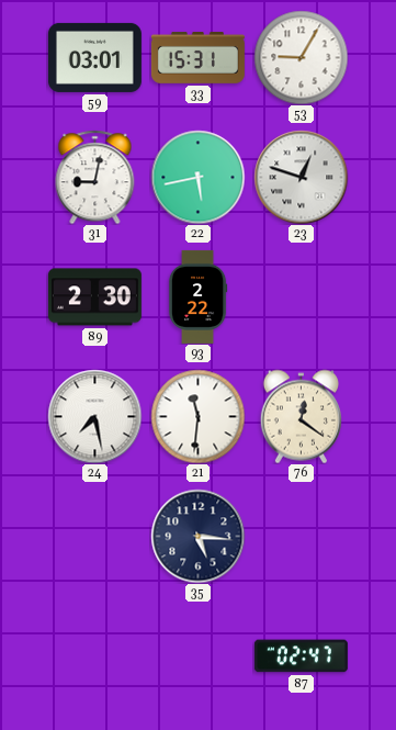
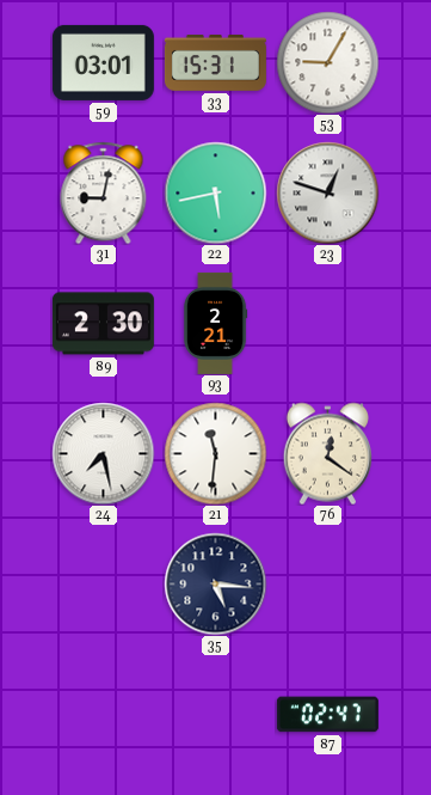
93: 2:22 -> 2:21
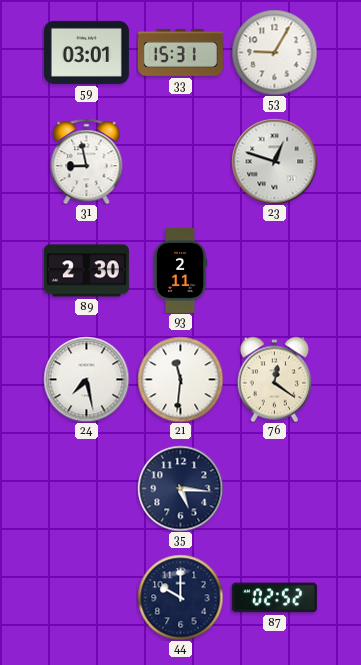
31: 9:02 -> 8:58
22: 5:43 -> none
93: 2:21 -> 2:11
44: none -> 10:00
87: 02:47 -> 02:52
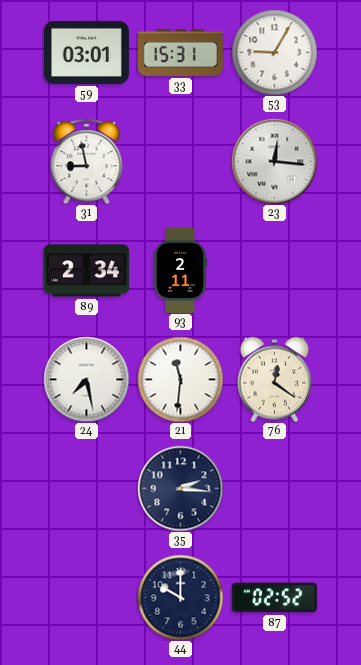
23: 12:48 -> 12:16
89: 2:30 -> 2:34
35: 5:16 -> 2:16
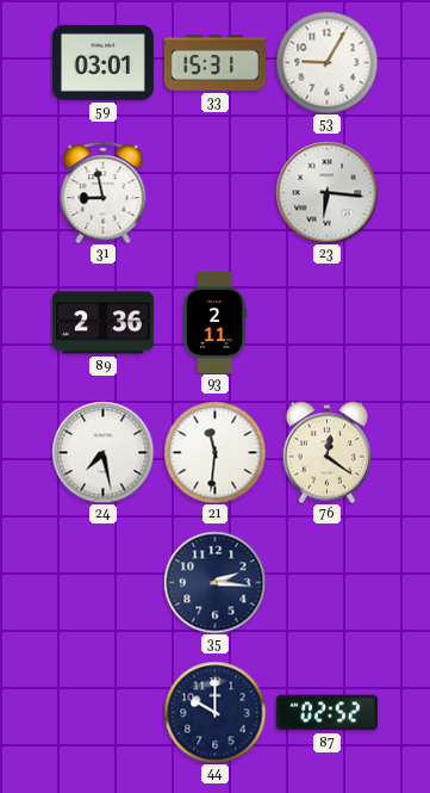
23: 12:16 -> 6:16
89: 2:34 -> 2:36
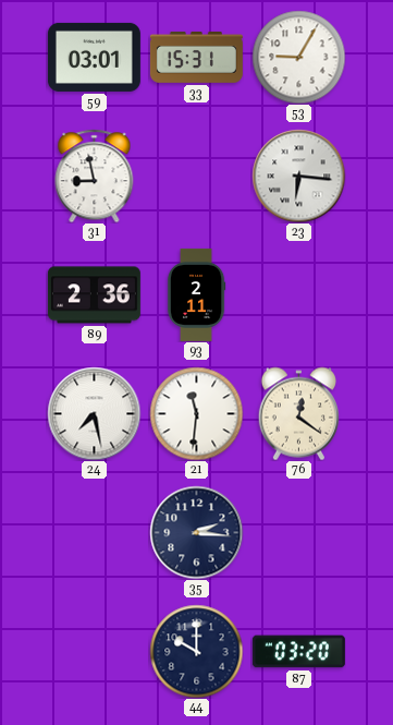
87: 02:52 -> 03:20
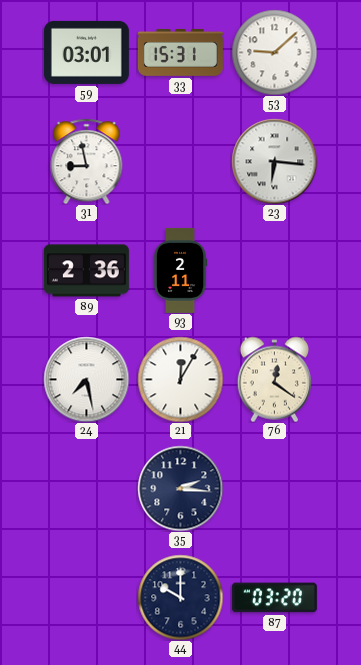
53: 9:05 -> 9:08
21: 11:31 -> 12:05
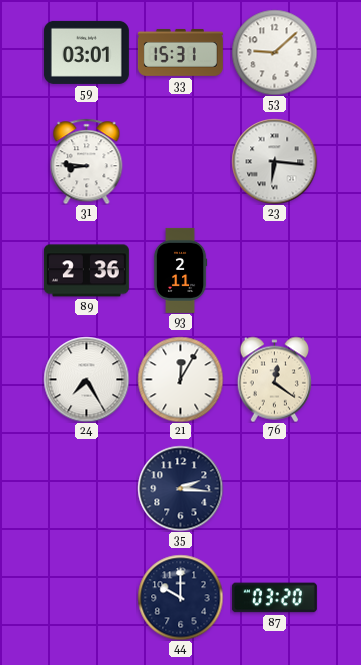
31: 8:58 -> 8:46
24: 7:28 -> 7:25
